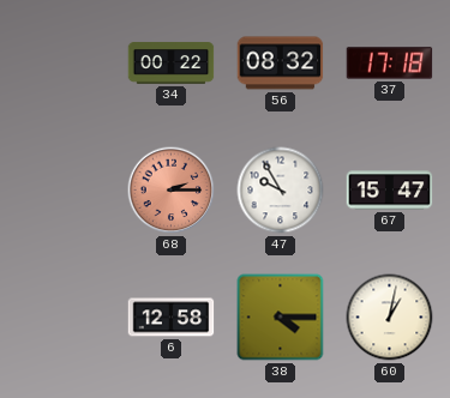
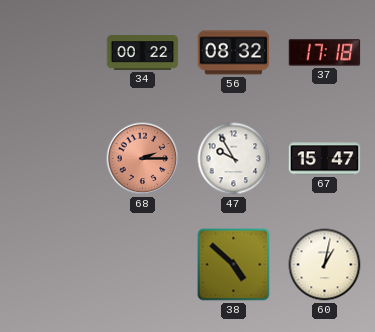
6: 12:58 -> none
38: 4:15 -> 4:52
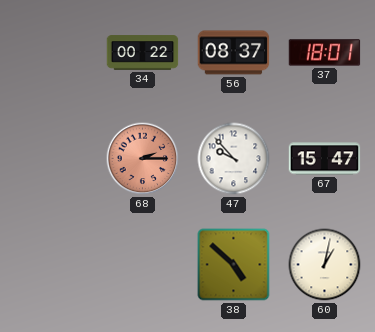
56: 08:32 -> 08:37
37: 17:18 -> 18:01
47: 9:55 -> 9:53
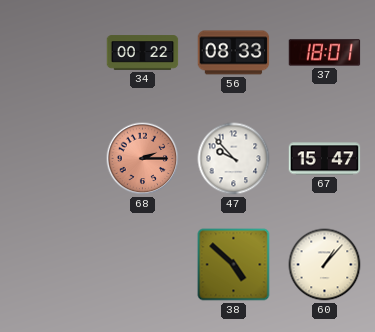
56: 08:37 -> 08:33
60: 1:02 -> 1:07
